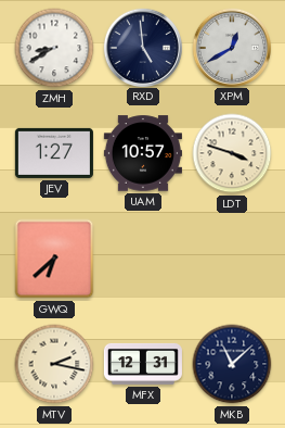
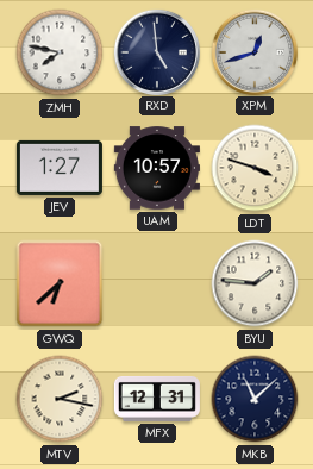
ZMH: 8:40 -> 7:47
XPM: 12:40 -> 12:42
BYU: none -> 1:46
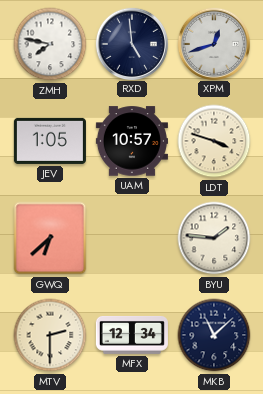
JEV: 1:27 -> 1:05
MTV: 2:17 -> 2:30
MFX: 12:31 -> 12:34
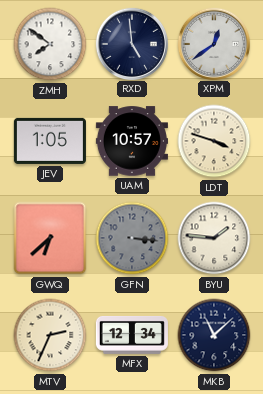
ZMH: 7:47 -> 7:51
XPM: 12:42 -> 12:39
GFN: none -> 3:16
MTV: 2:30 -> 2:34
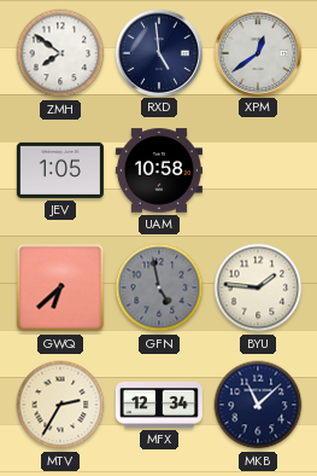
UAM: 10:57 -> 10:58
LDT: 3:48 -> none
GFN: 3:16 -> 4:58
MTV: 2:34 -> 2:35
